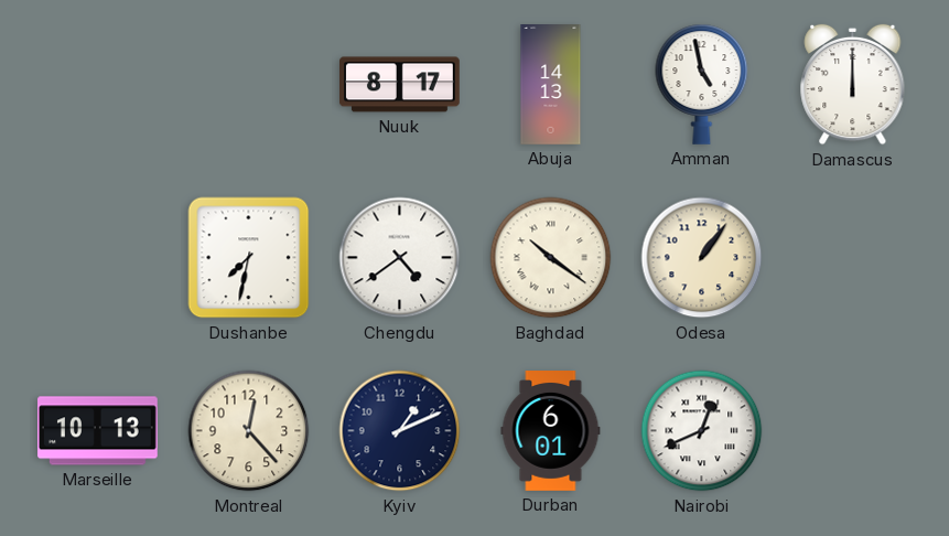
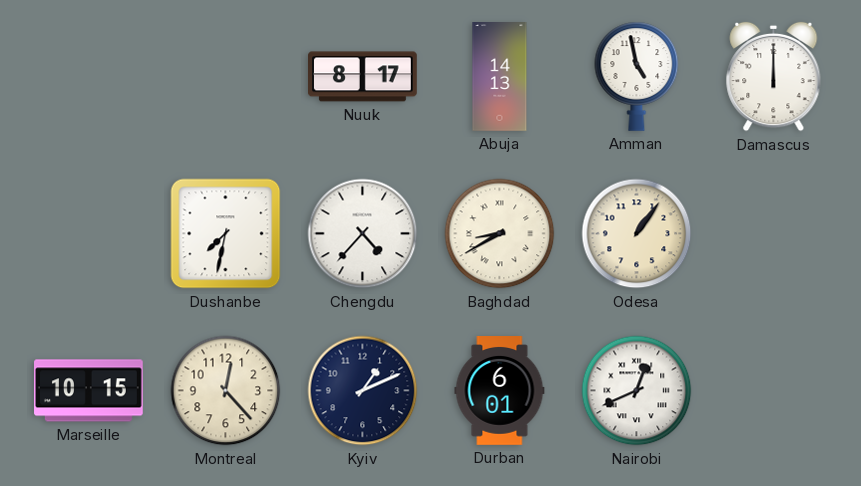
Chengdu: 4:39 -> 4:37
Baghdad: 10:21 -> 8:40
Marseille: 10:13 -> 10:15
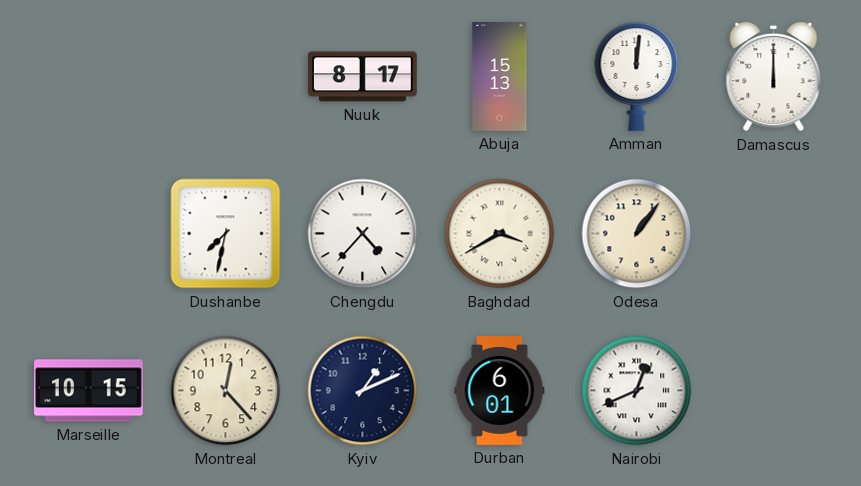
Abuja: 14:13 -> 15:13
Amman: 4:58 -> 12:01
Baghdad: 8:40 -> 3:40
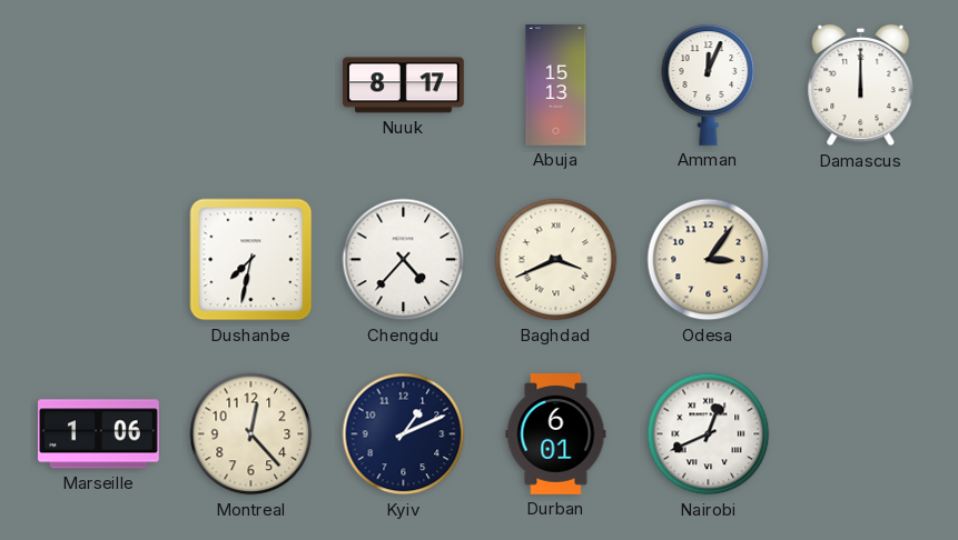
Amman: 12:01 -> 12:04
Baghdad: 3:40 -> 3:41
Odesa: 1:06 -> 3:06
Marseille: 10:15 -> 1:06
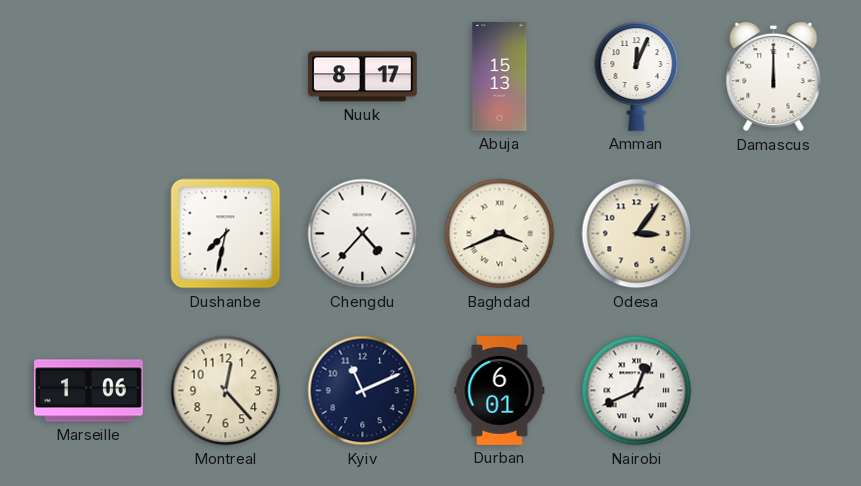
Kyiv: 1:11 -> 11:11
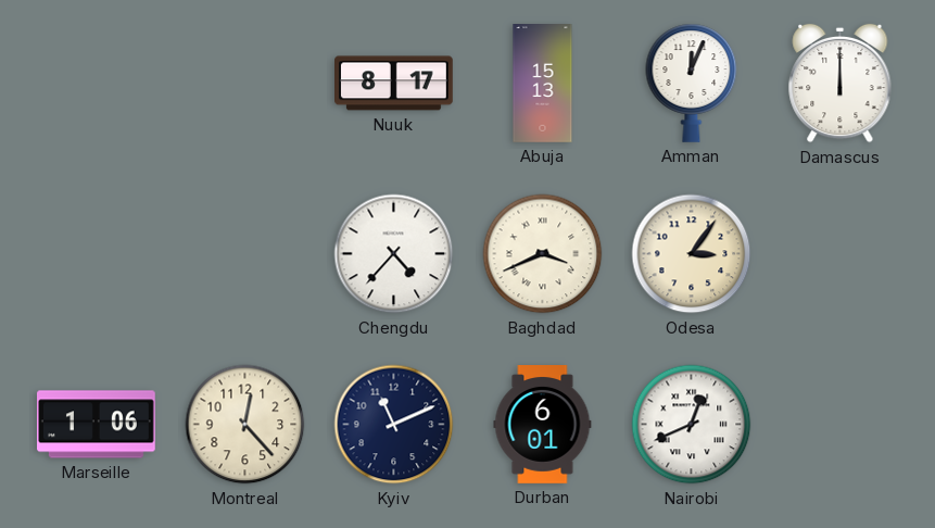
Dushanbe: 7:32 -> none
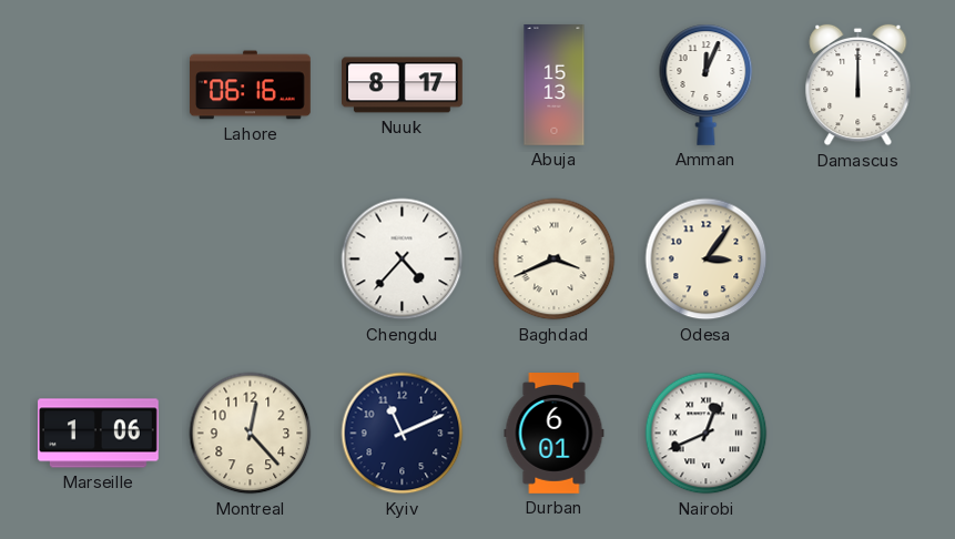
Lahore: none -> 06:16
